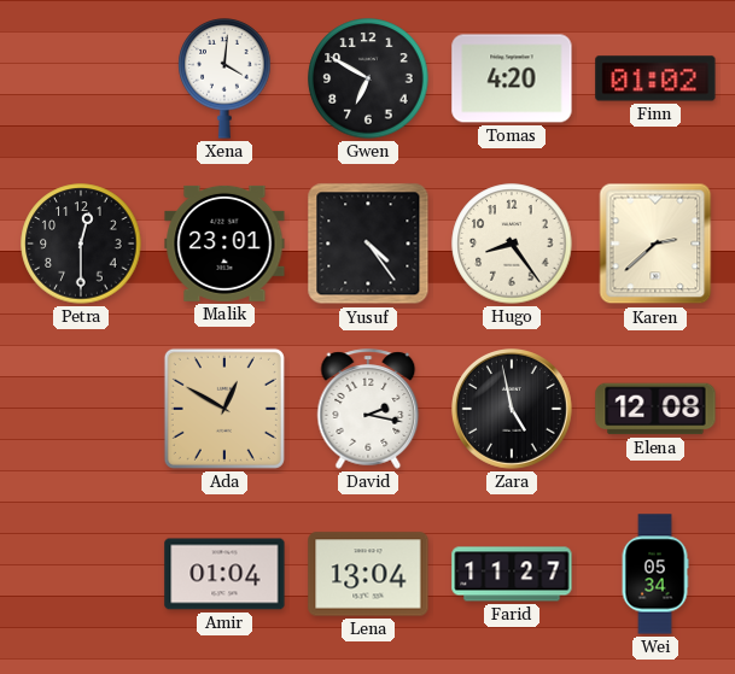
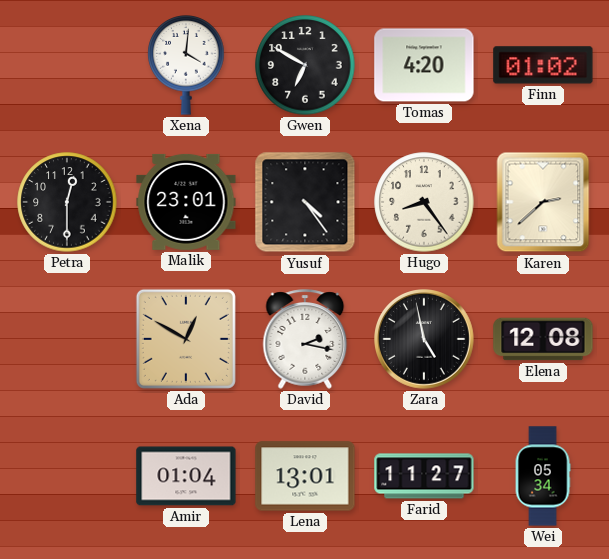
Lena: 13:04 -> 13:01
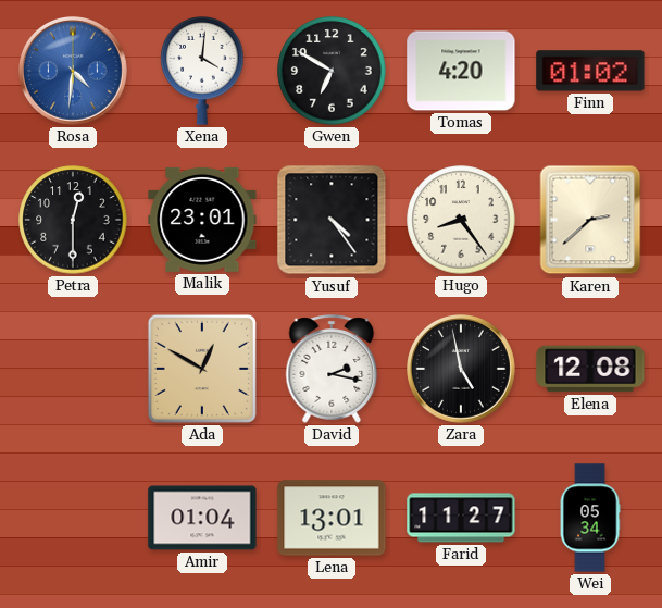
Rosa: none -> 4:31
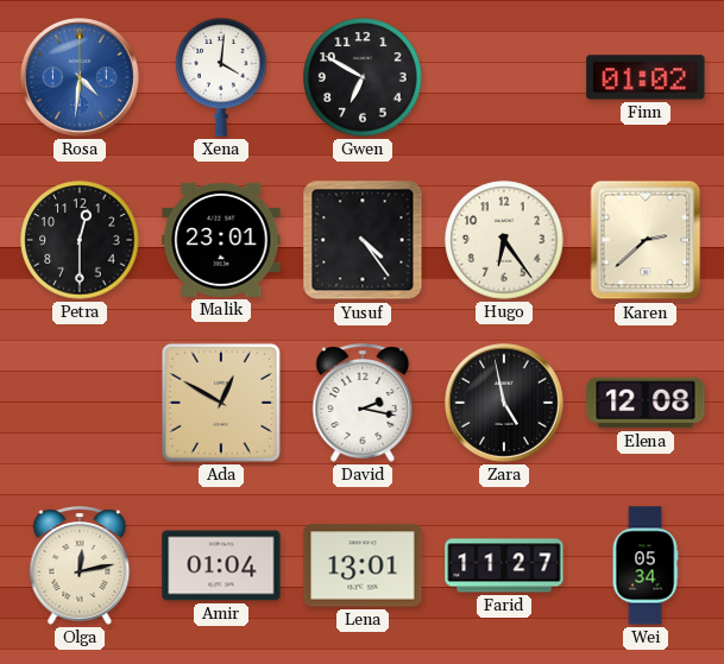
Tomas: 4:20 -> none
Hugo: 8:24 -> 6:24
Olga: none -> 12:13
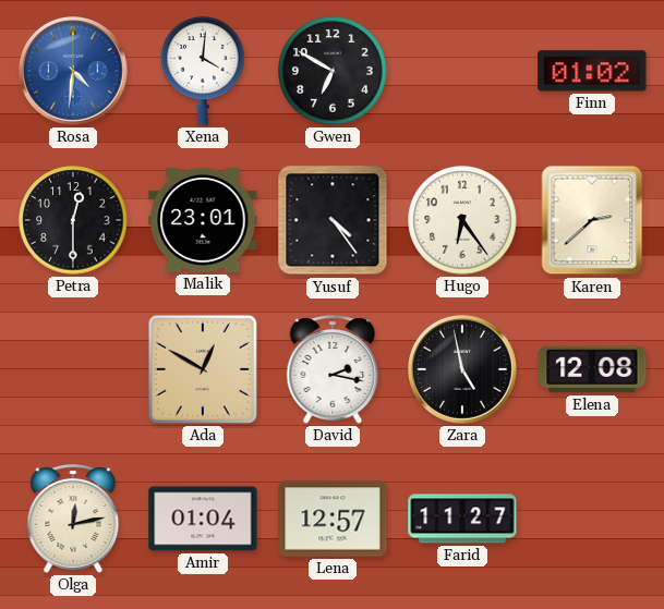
Lena: 13:01 -> 12:57
Wei: 05:34 -> none
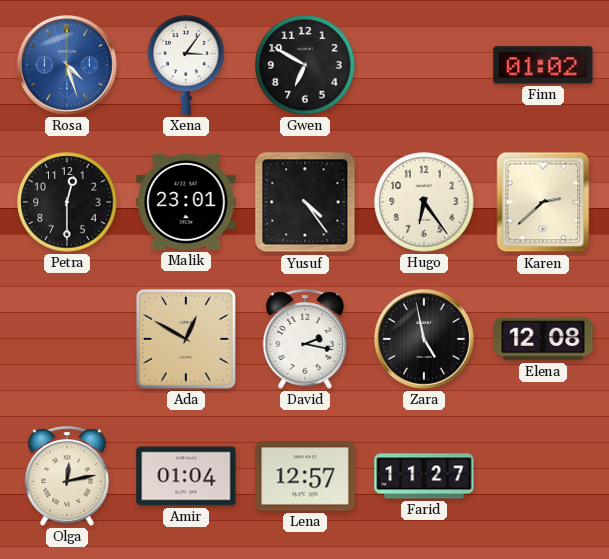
Rosa: 4:31 -> 4:27
Xena: 4:01 -> 3:06
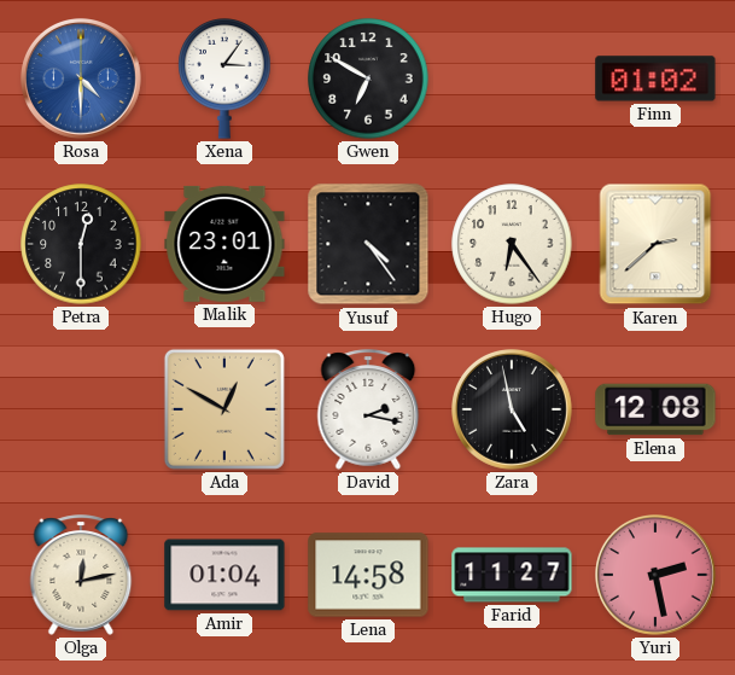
Rosa: 4:27 -> 4:30
Lena: 12:57 -> 14:58
Yuri: none -> 2:28
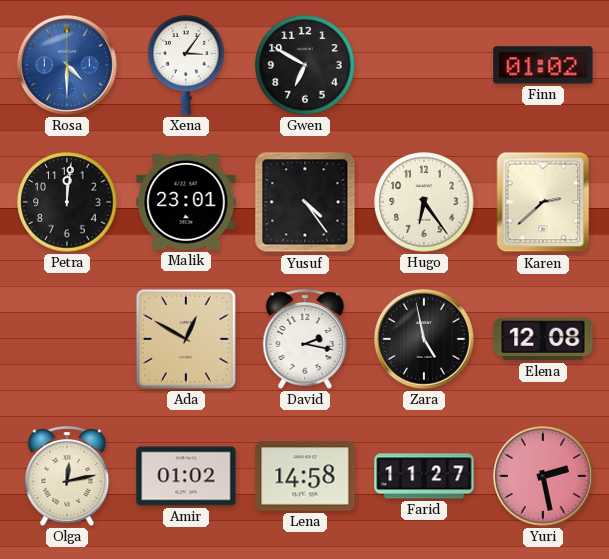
Petra: 12:30 -> 12:01
Amir: 01:04 -> 01:02
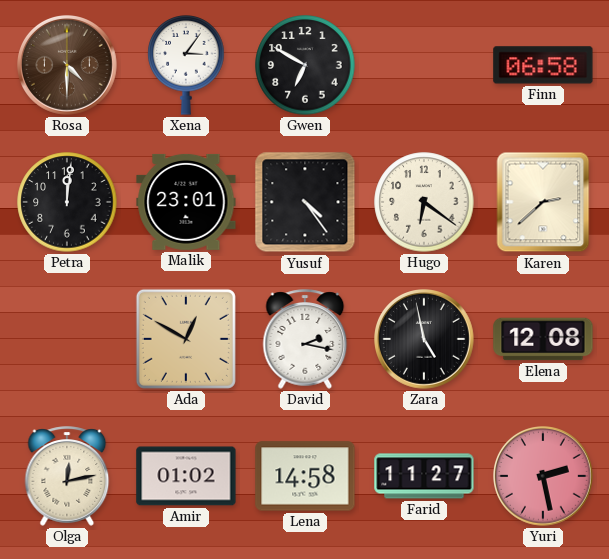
Rosa dial: blue -> brown
Finn: 01:02 -> 06:58
Hugo: 6:24 -> 6:21
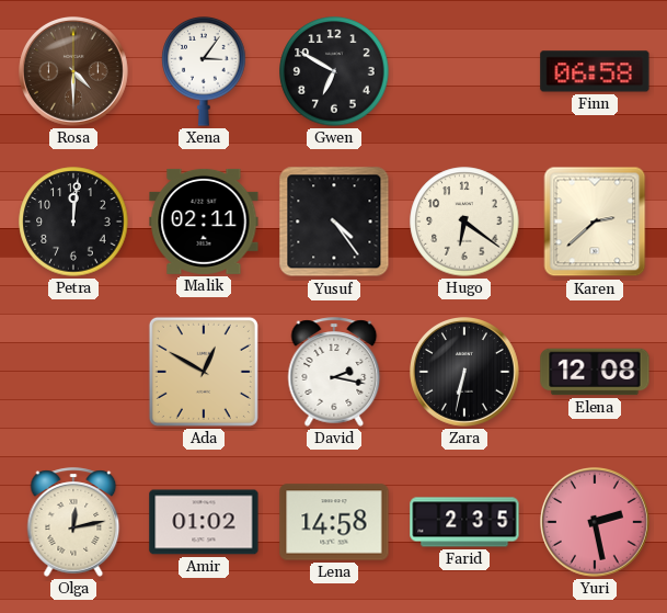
Malik: 23:01 -> 02:11
Zara: 4:58 -> 6:32
Farid: 11:27 -> 2:35
